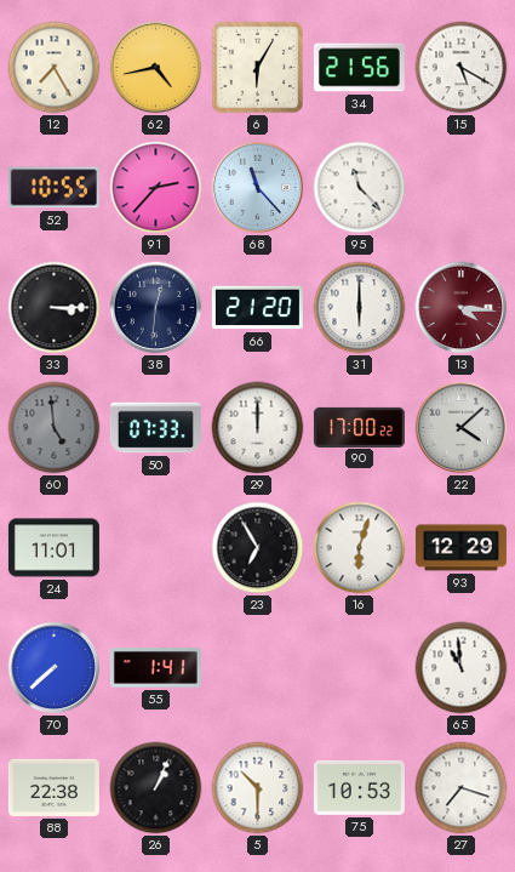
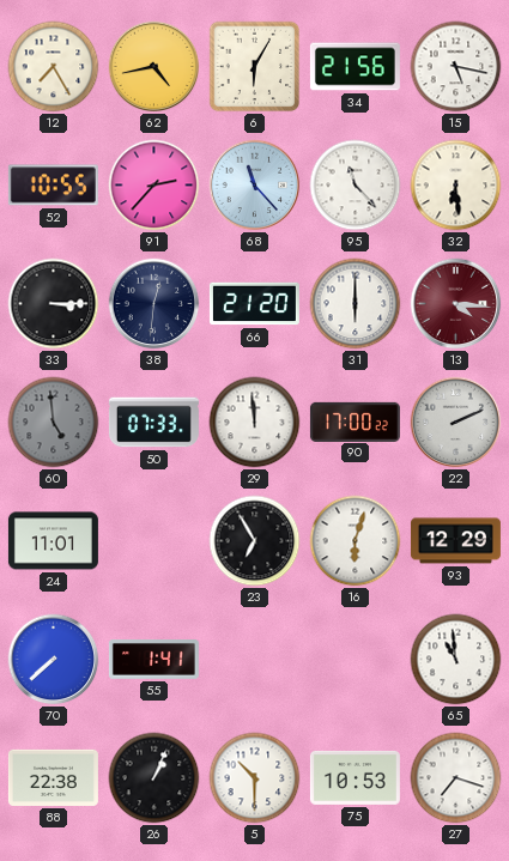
15: 5:20 -> 5:17
32: none -> 6:29
29: 12:00 -> 11:59
22: 4:08 -> 2:11
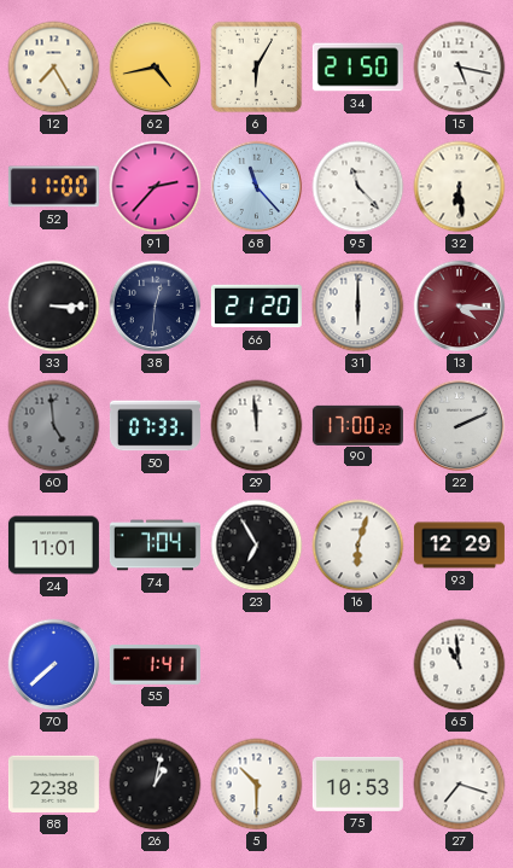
34: 21:56 -> 21:50
52: 10:55 -> 11:00
74: none -> 7:04
26: 1:04 -> 1:02
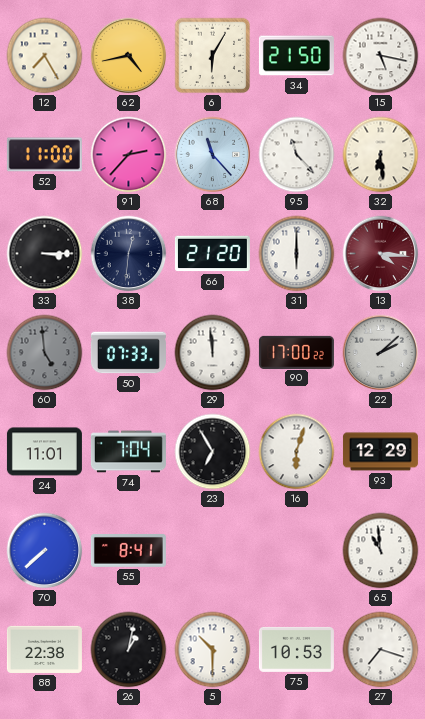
22: 2:11 -> 2:08
55: 1:41 -> 8:41
